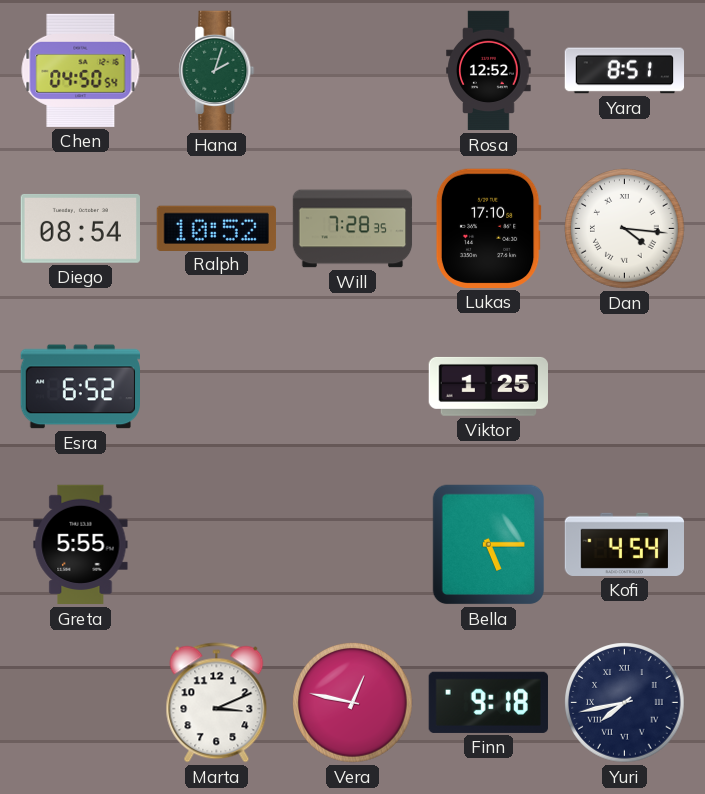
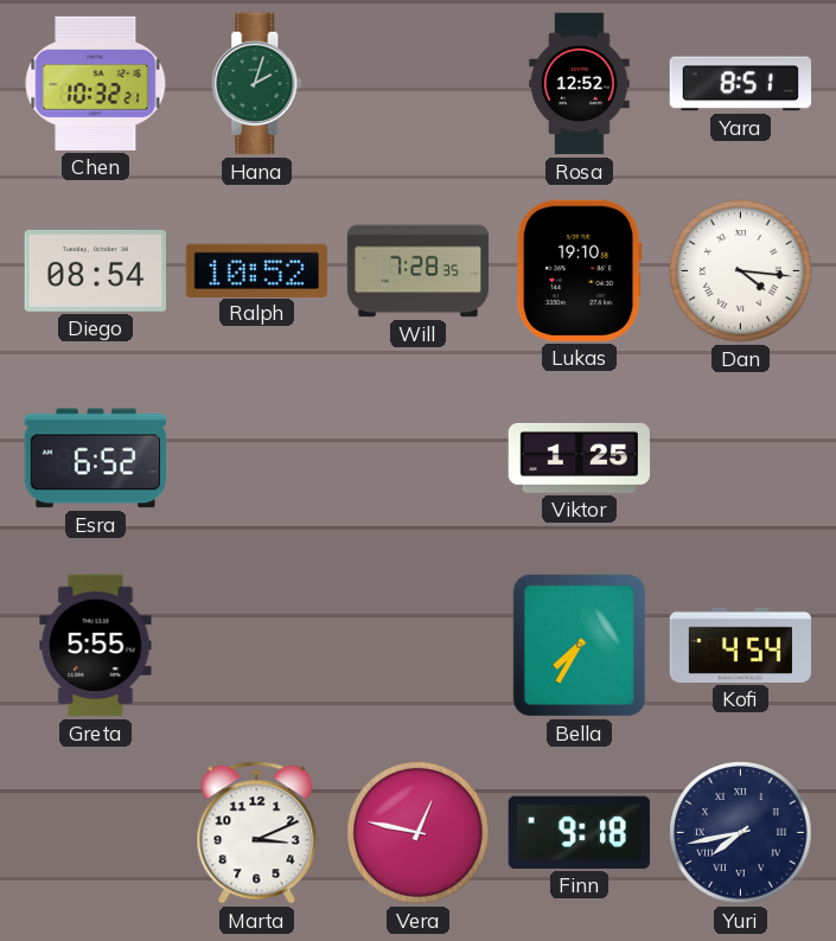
Chen: 04:50 -> 10:32
Lukas: 17:10 -> 19:10
Bella: 5:15 -> 7:35
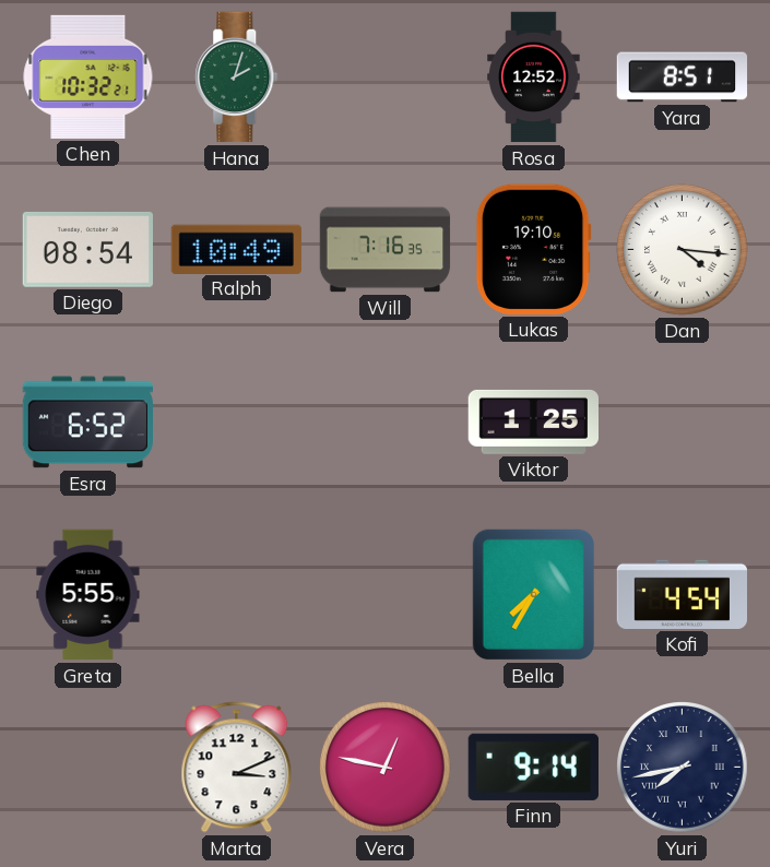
Ralph: 10:52 -> 10:49
Will: 7:28 -> 7:16
Finn: 9:18 -> 9:14
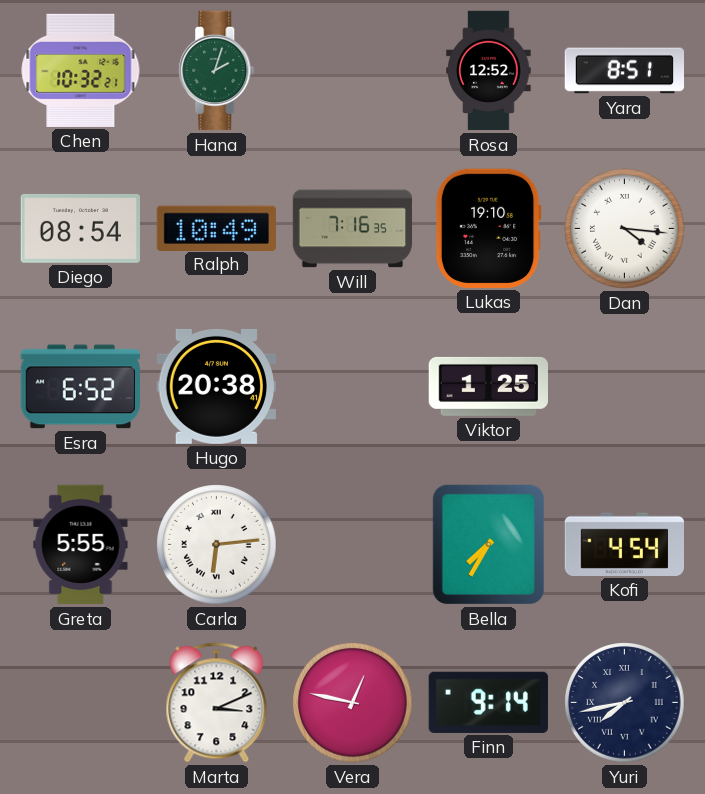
Hugo: none -> 20:38
Carla: none -> 6:14
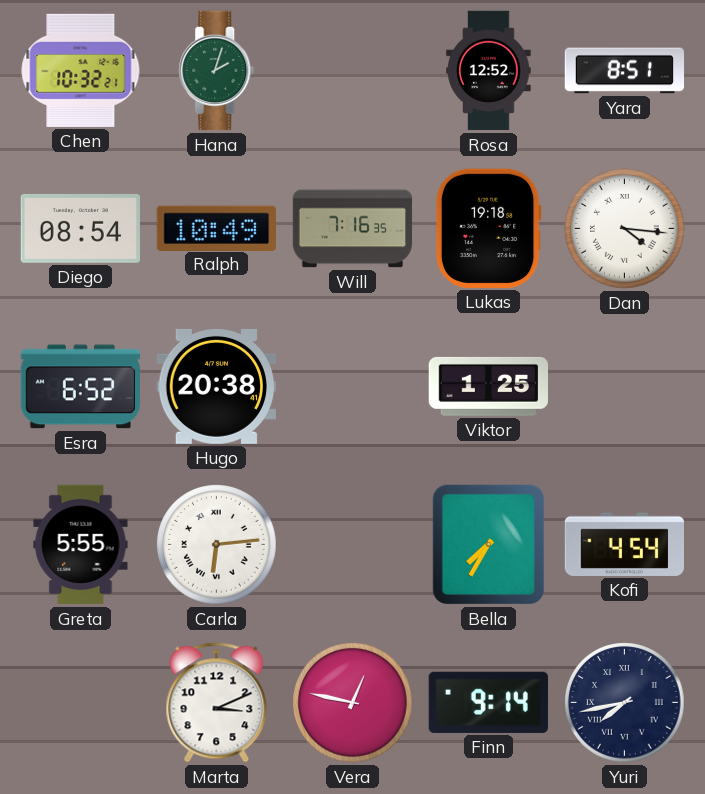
Lukas: 19:10 -> 19:18
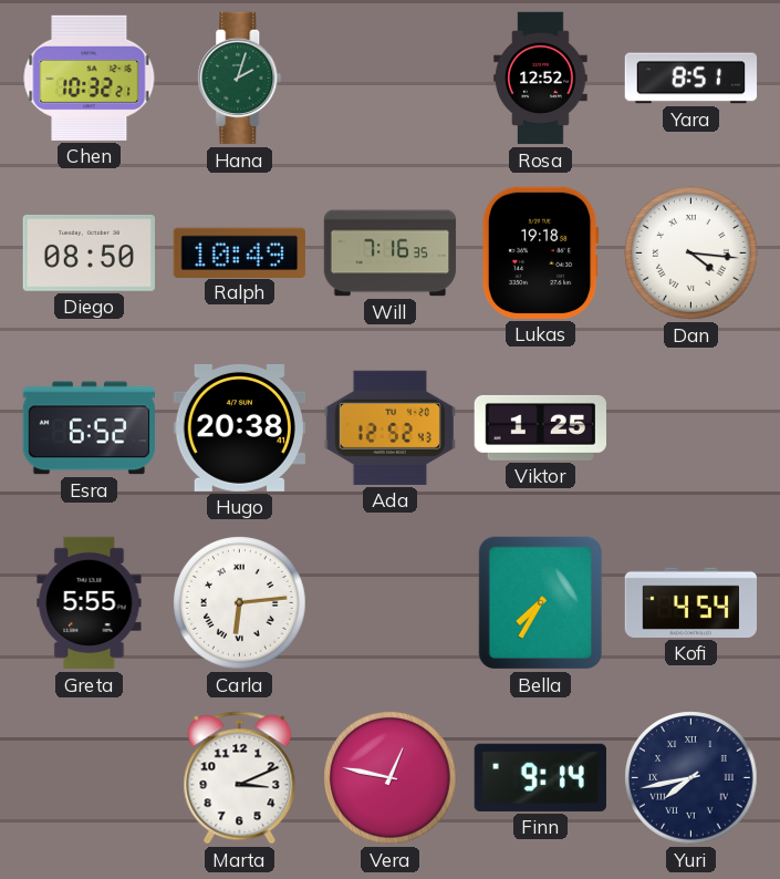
Diego: 08:54 -> 08:50
Ada: none -> 12:52
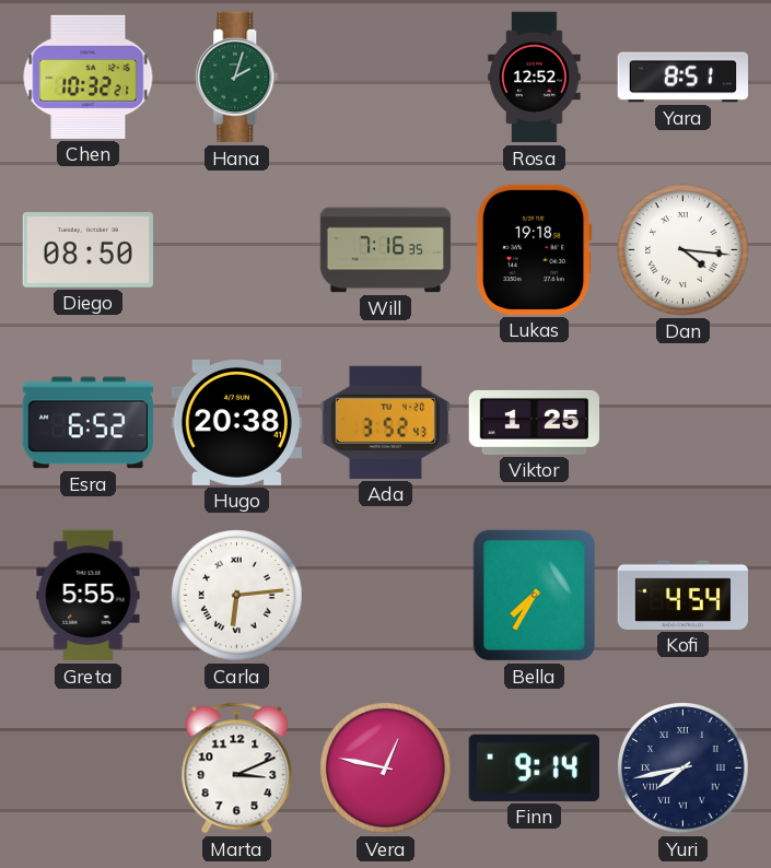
Ralph: 10:49 -> none
Ada: 12:52 -> 3:52
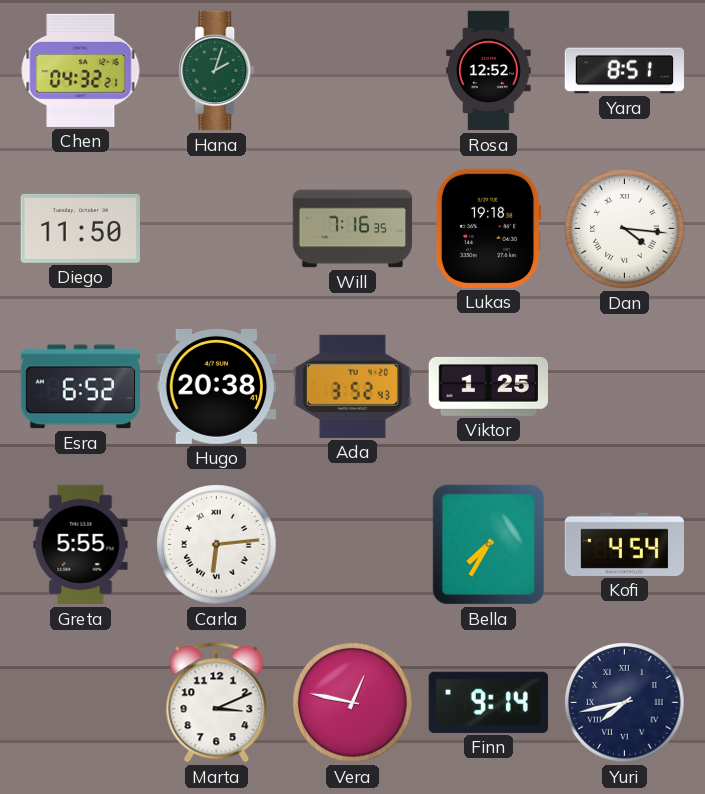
Chen: 10:32 -> 04:32
Diego: 08:50 -> 11:50
